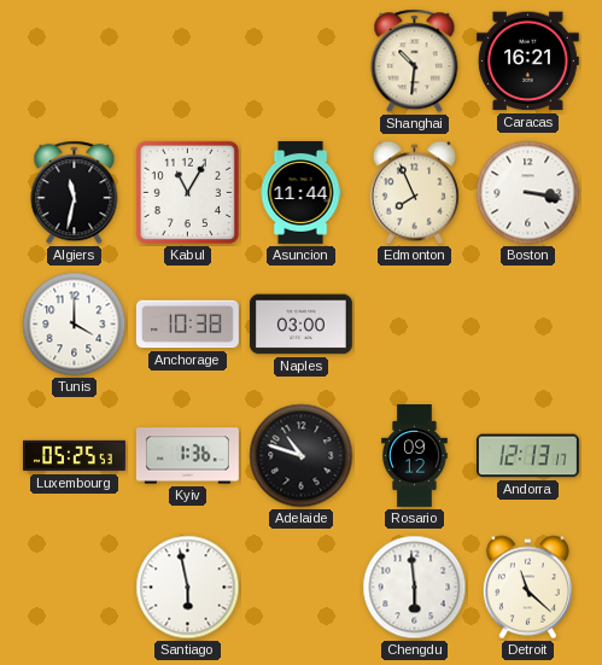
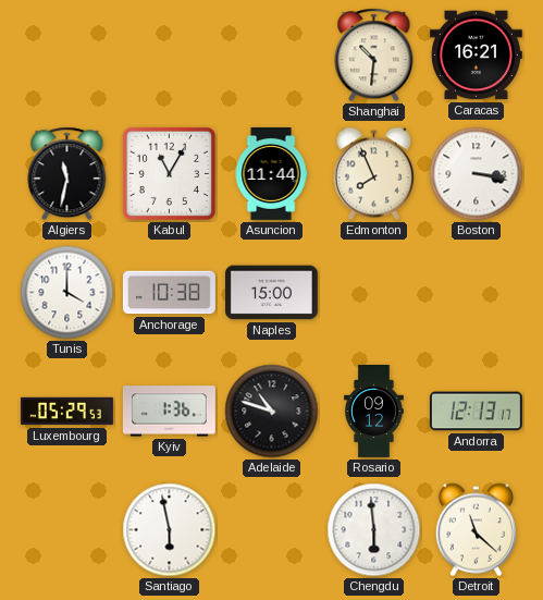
Naples: 03:00 -> 15:00
Luxembourg: 05:25 -> 05:29
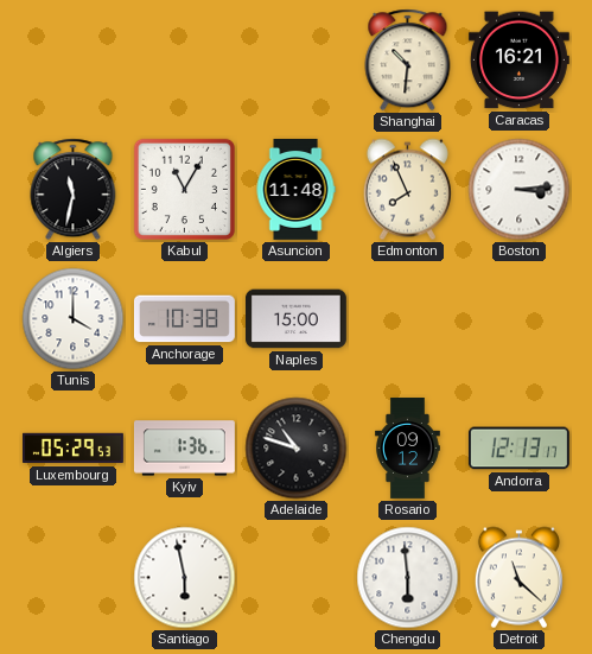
Asuncion: 11:44 -> 11:48
Boston: 3:17 -> 3:14
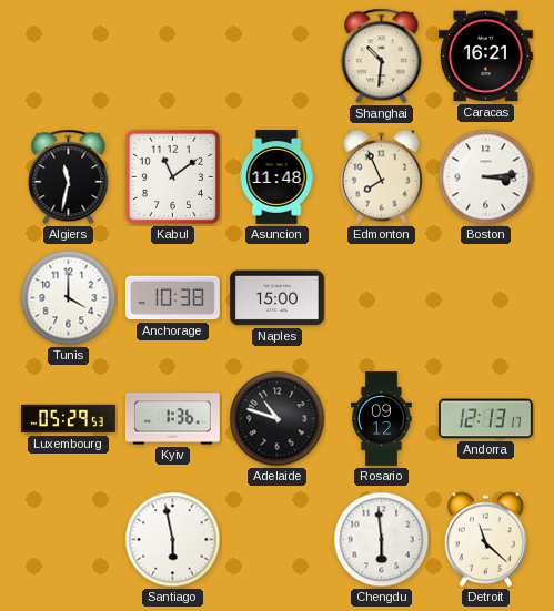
Kabul: 11:05 -> 11:09
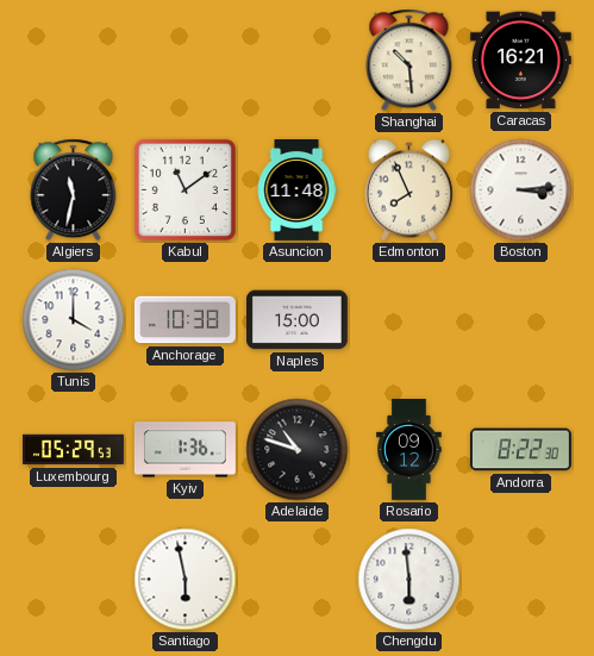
Shanghai: 10:31 -> 10:29
Andorra: 12:13 -> 8:22
Detroit: 11:22 -> none
